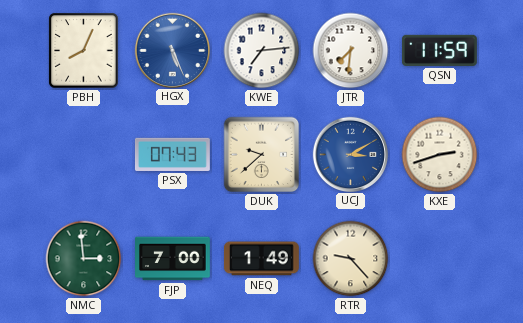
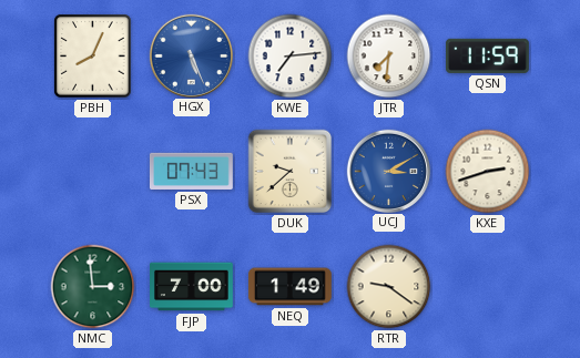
RTR: 9:23 -> 9:21
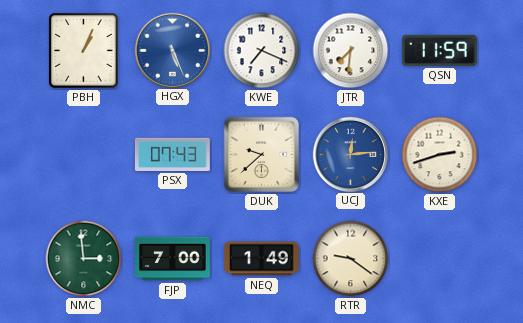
PBH: 8:04 -> 1:04
KWE: 7:14 -> 7:19
UCJ: 3:10 -> 12:14
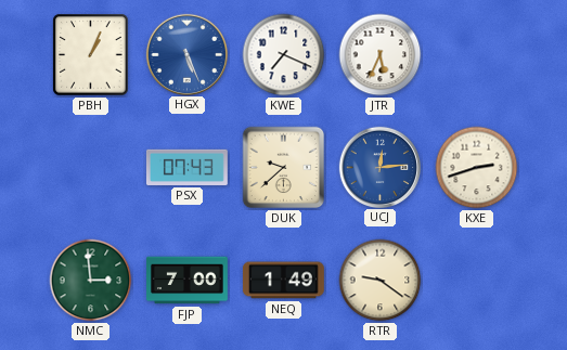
JTR: 7:31 -> 5:34
QSN: 11:59 -> none
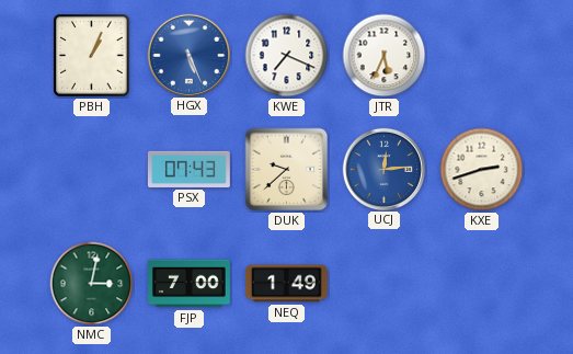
NMC: 2:59 -> 3:02
RTR: 9:21 -> none
